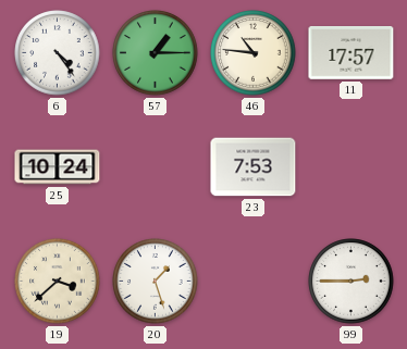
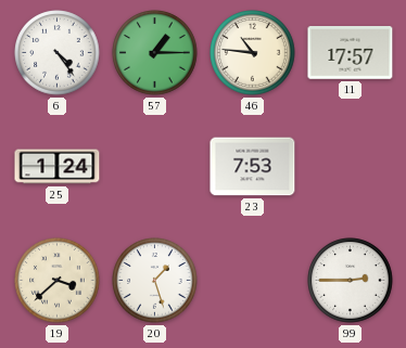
25: 10:24 -> 1:24
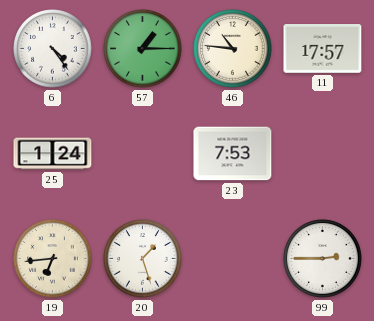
19: 3:38 -> 6:44
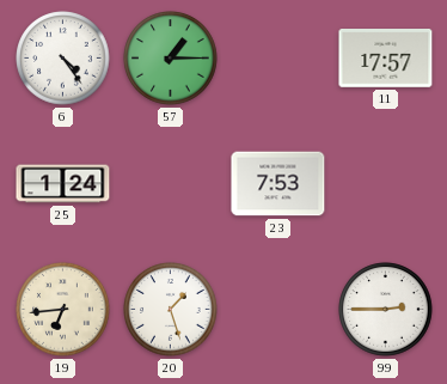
46: 10:46 -> none
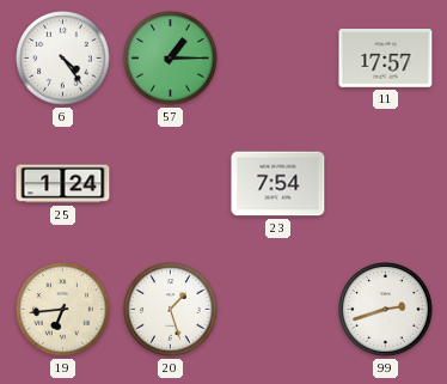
23: 7:53 -> 7:54
99: 2:45 -> 2:42
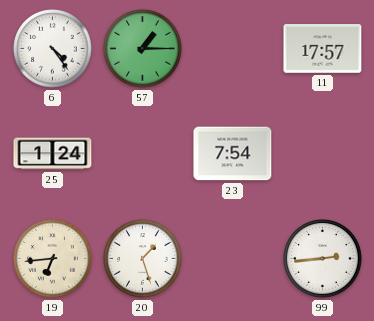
99: 2:42 -> 2:44
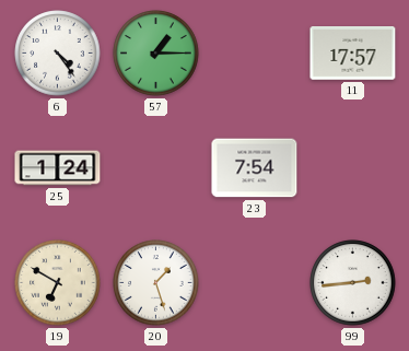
19: 6:44 -> 6:50
